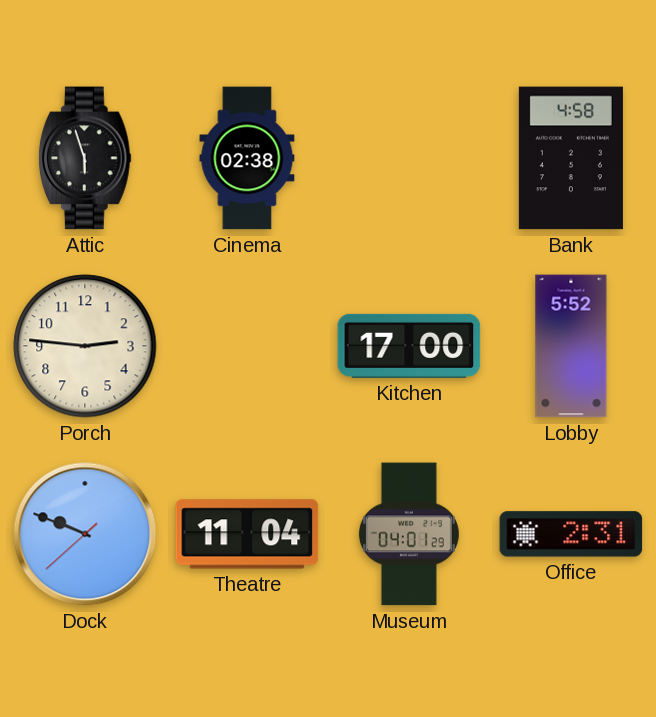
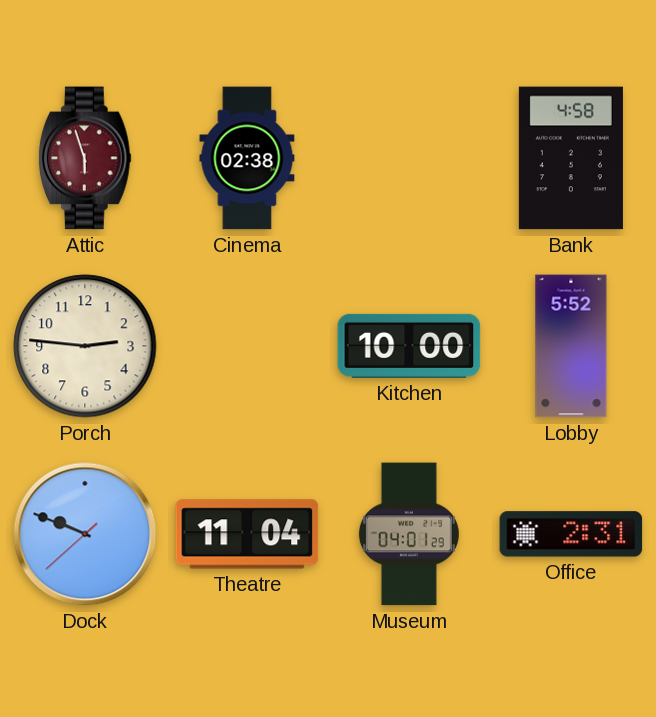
Attic dial: black -> burgundy
Kitchen: 17:00 -> 10:00
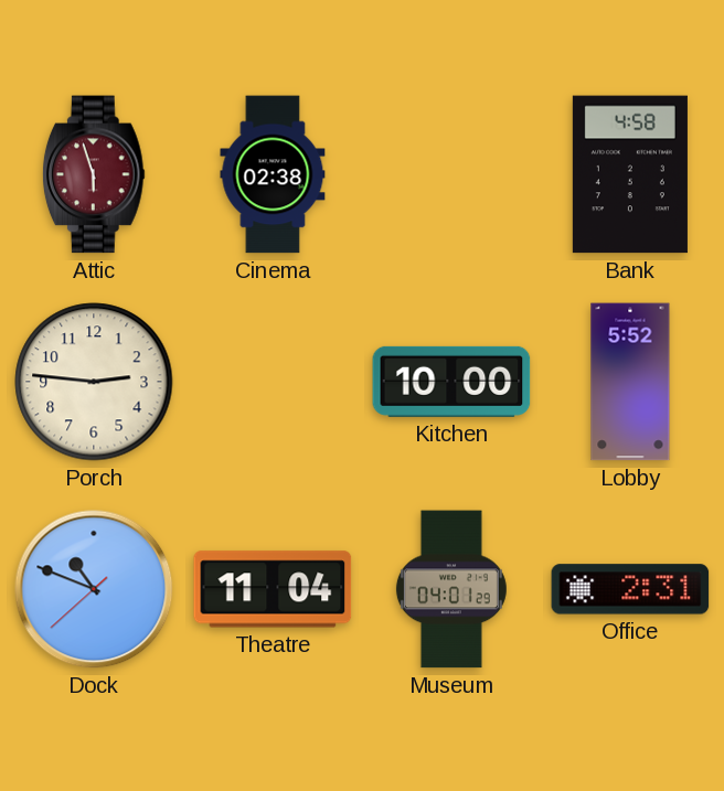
Dock: 9:48 -> 10:48
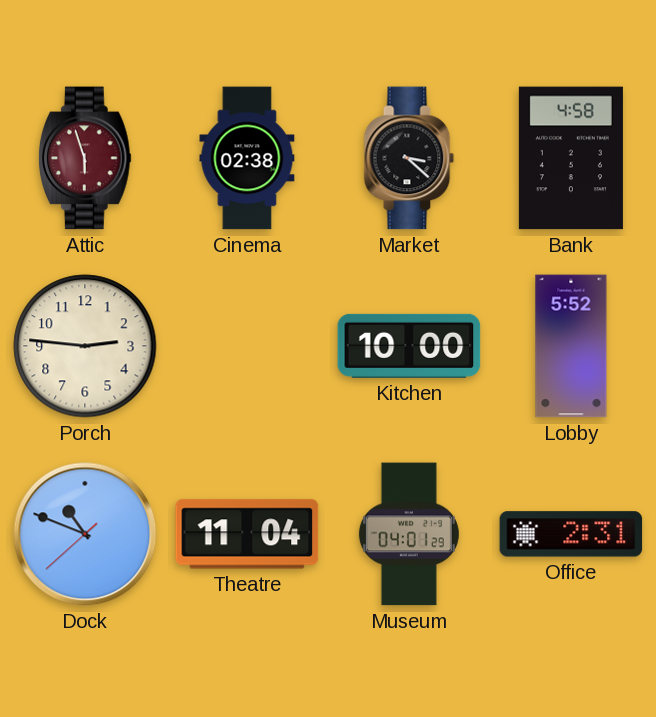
Market: none -> 3:22
